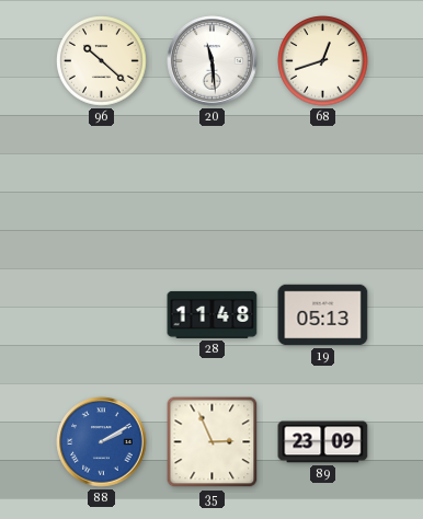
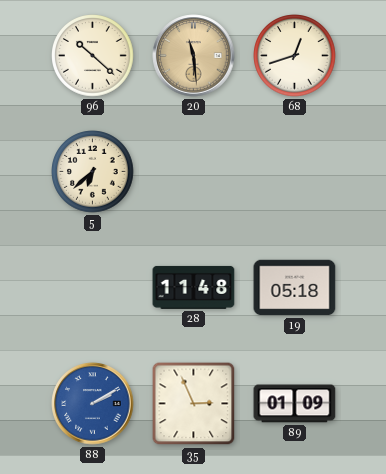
20 dial: white -> champagne
5: none -> 6:38
19: 05:13 -> 05:18
89: 23:09 -> 01:09
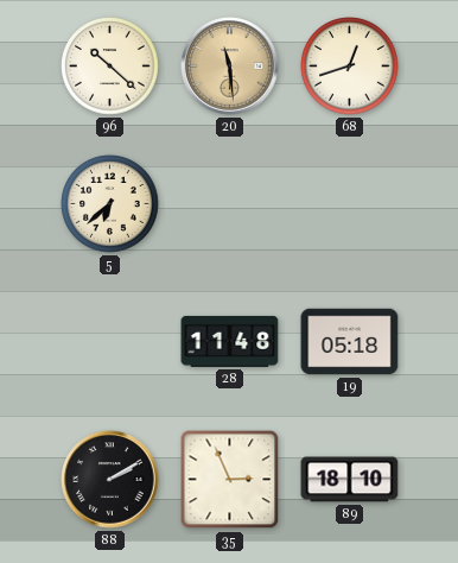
88 dial: blue -> black
89: 01:09 -> 18:10
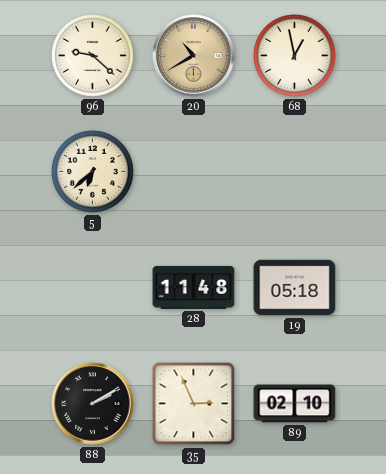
96: 10:22 -> 9:22
20: 11:29 -> 10:40
68: 12:42 -> 12:58
89: 18:10 -> 02:10
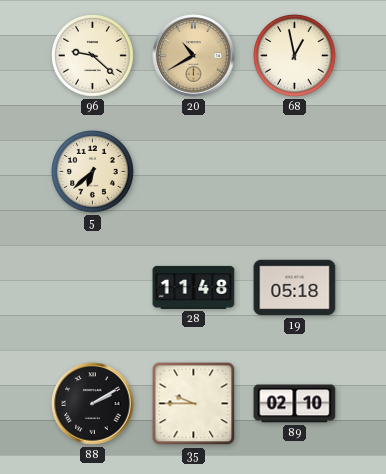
35: 2:56 -> 9:45
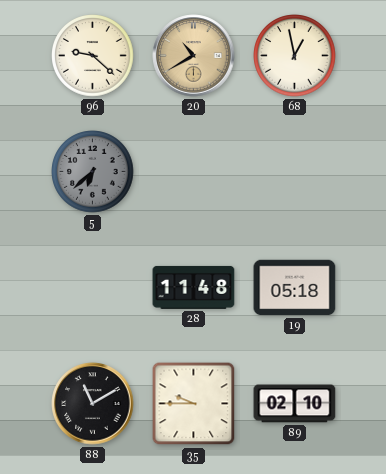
5 dial: cream -> grey
88: 2:10 -> 11:10
